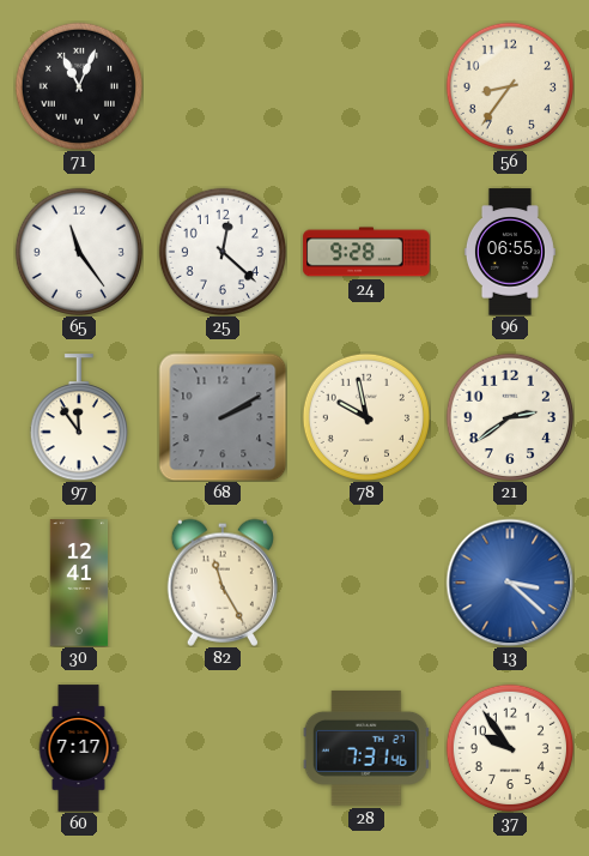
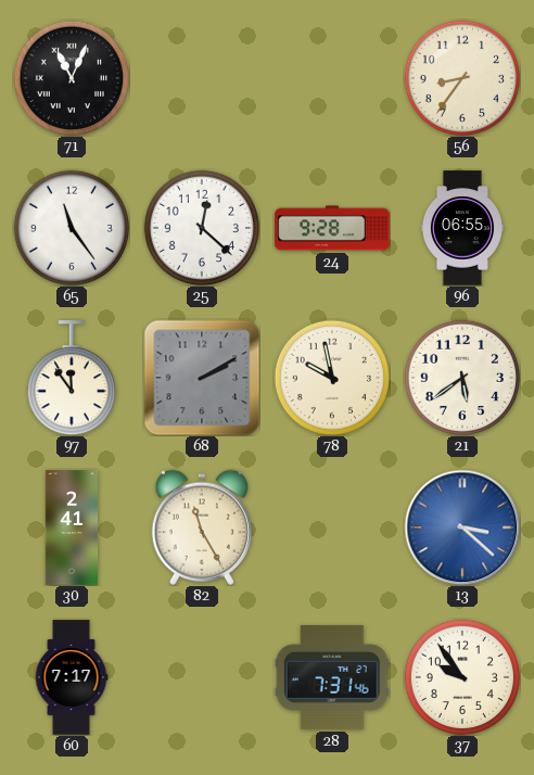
21: 2:39 -> 5:39
30: 12:41 -> 2:41
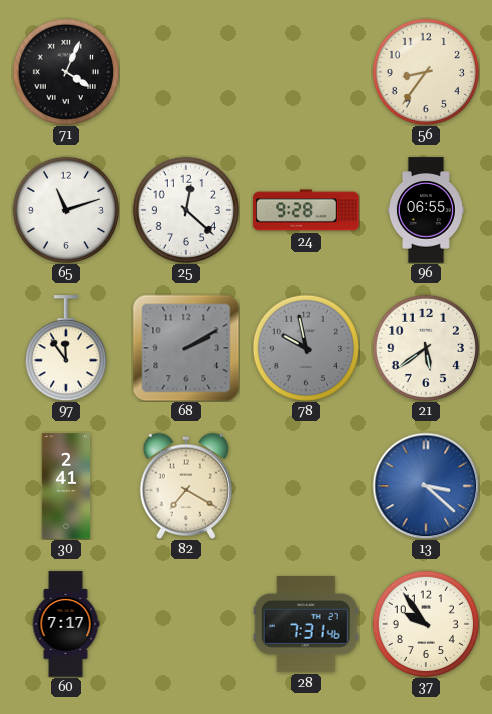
71: 11:04 -> 4:04
65: 11:24 -> 11:12
78 dial: cream -> grey
82: 11:25 -> 7:20
